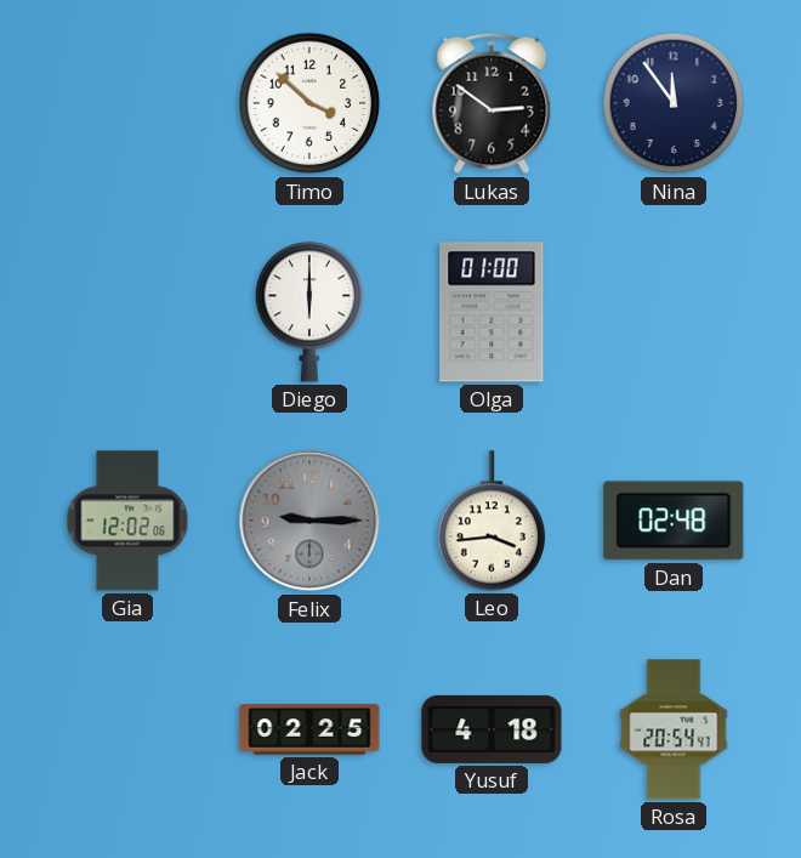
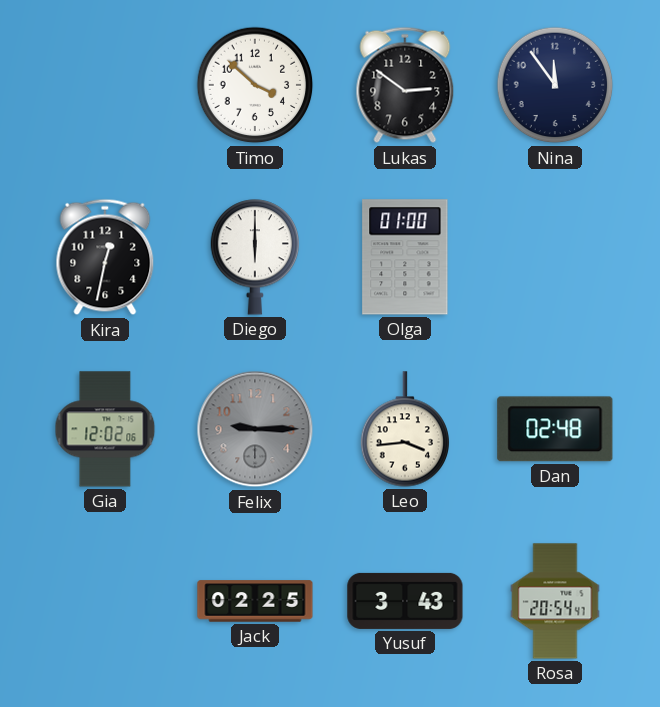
Kira: none -> 12:32
Yusuf: 4:18 -> 3:43
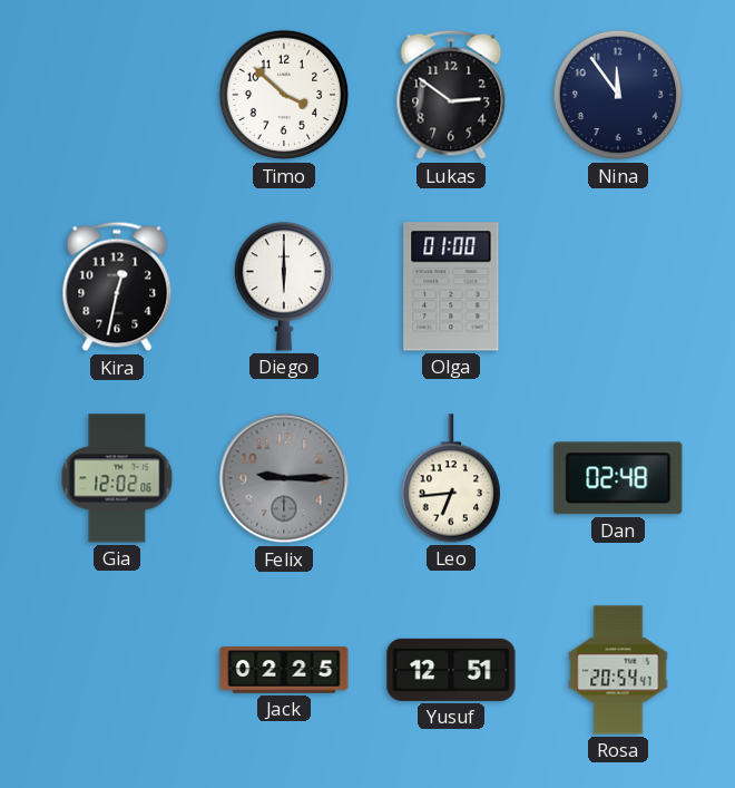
Leo: 3:44 -> 6:44
Yusuf: 3:43 -> 12:51
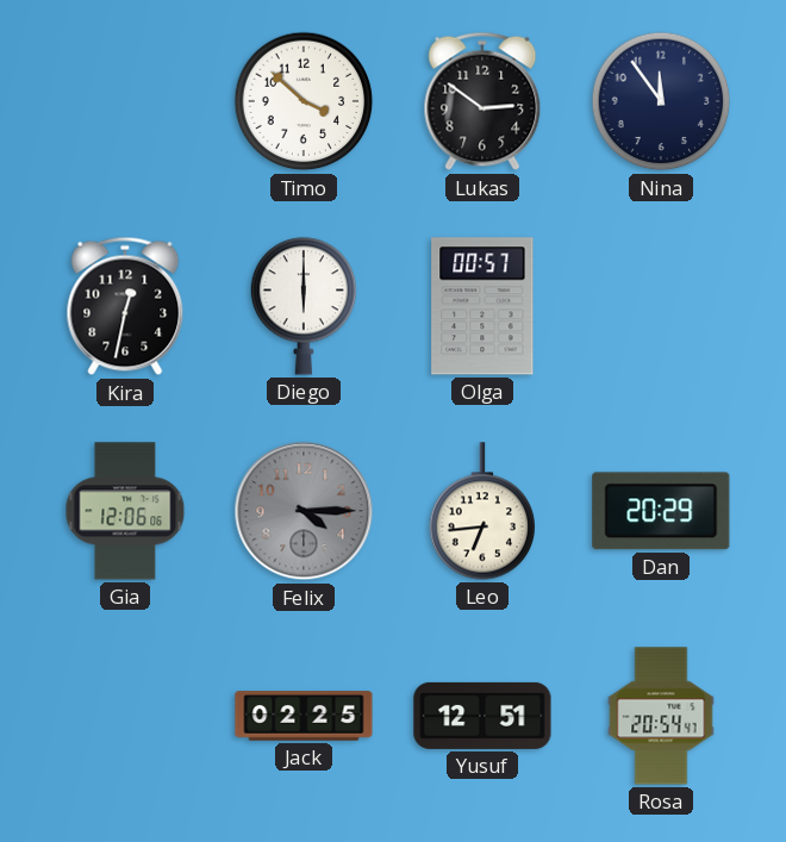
Olga: 01:00 -> 00:57
Gia: 12:02 -> 12:06
Felix: 9:15 -> 4:15
Dan: 02:48 -> 20:29
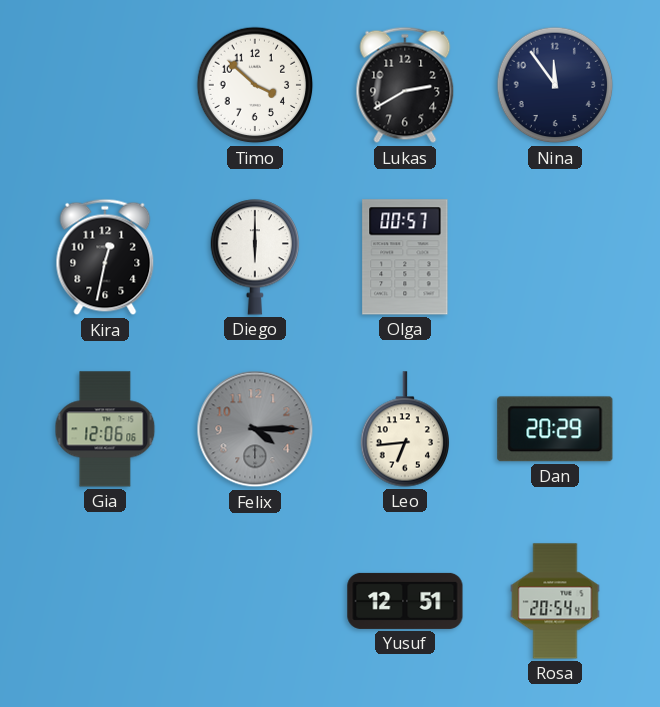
Lukas: 2:51 -> 2:40
Jack: 02:25 -> none
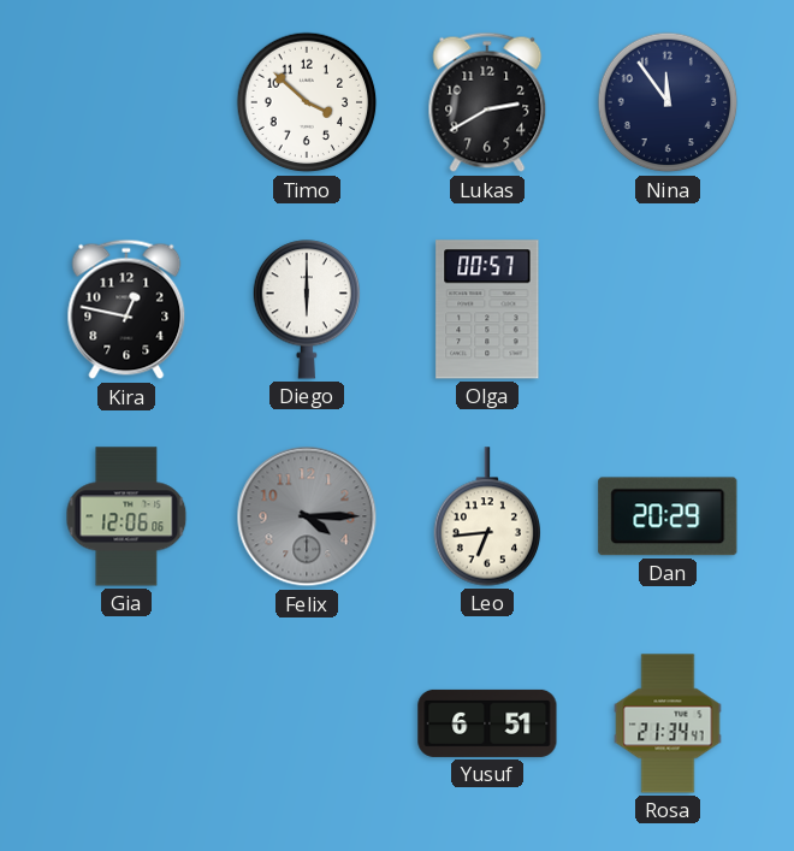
Kira: 12:32 -> 12:47
Yusuf: 12:51 -> 6:51
Rosa: 20:54 -> 21:34
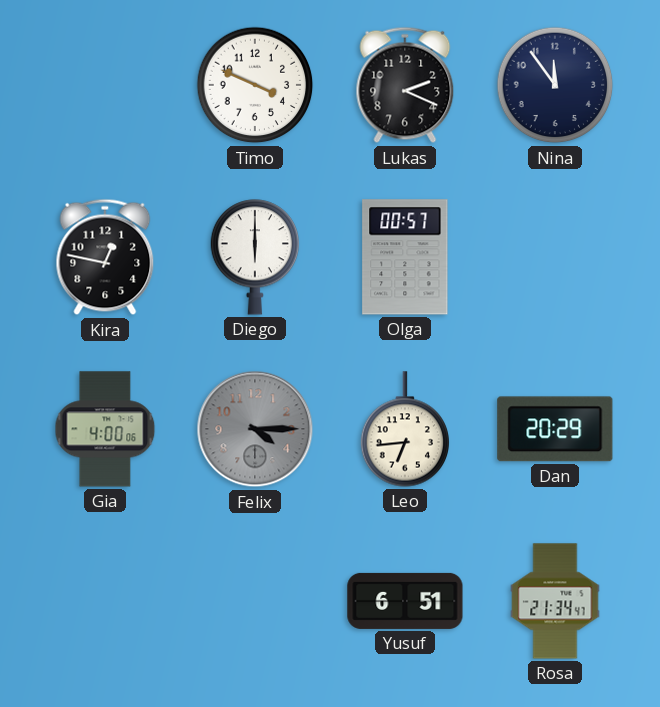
Timo: 3:52 -> 3:49
Lukas: 2:40 -> 2:19
Gia: 12:06 -> 4:00
